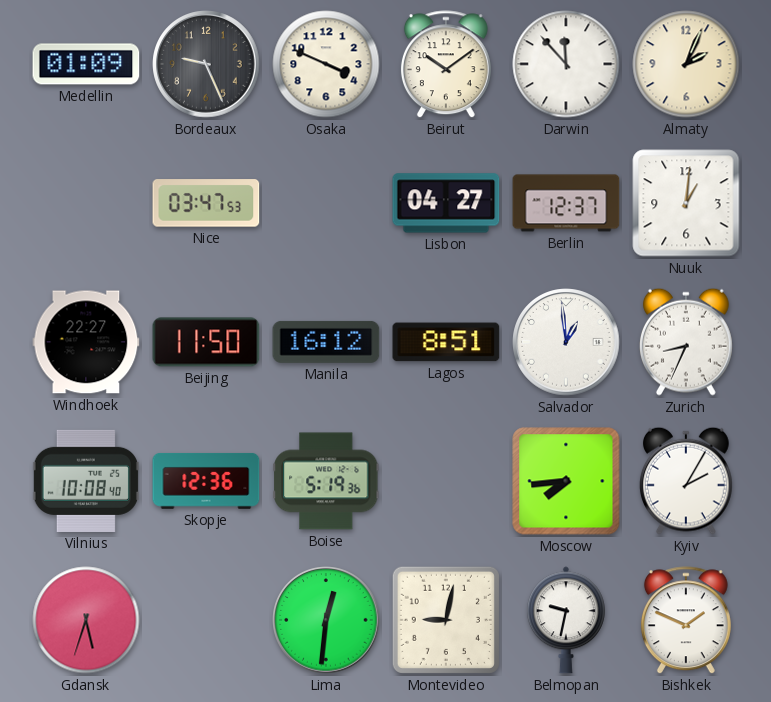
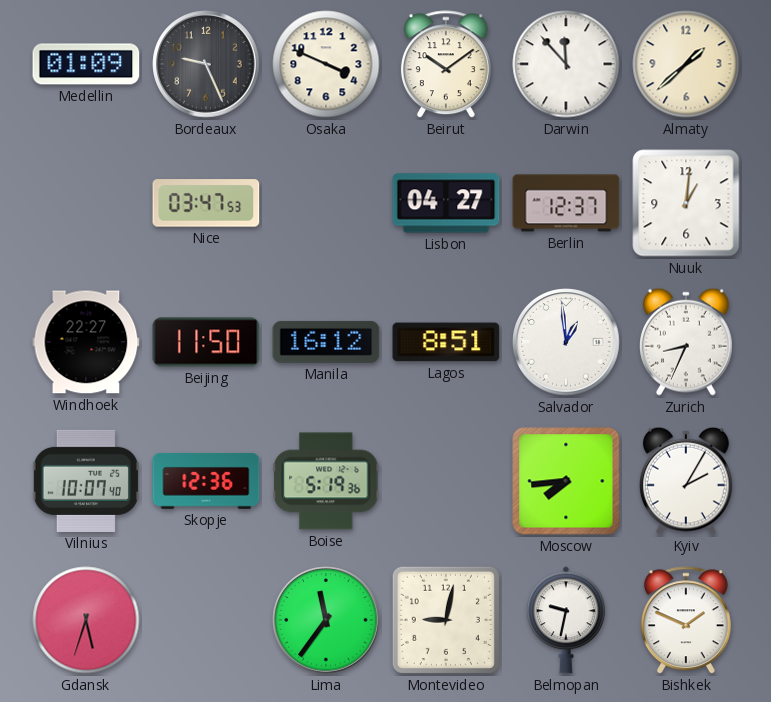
Almaty: 2:04 -> 1:38
Vilnius: 10:08 -> 10:07
Lima: 12:31 -> 11:36
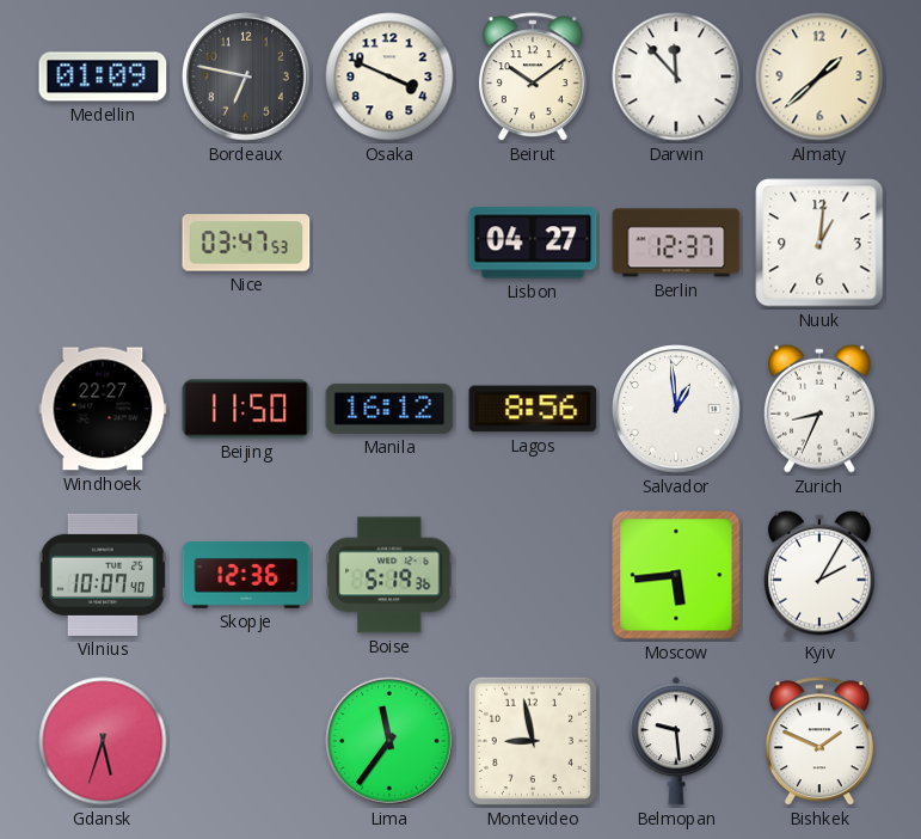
Bordeaux: 9:26 -> 6:47
Lagos: 8:51 -> 8:56
Moscow: 7:44 -> 5:44
Montevideo: 9:02 -> 8:58
Belmopan: 9:32 -> 9:29
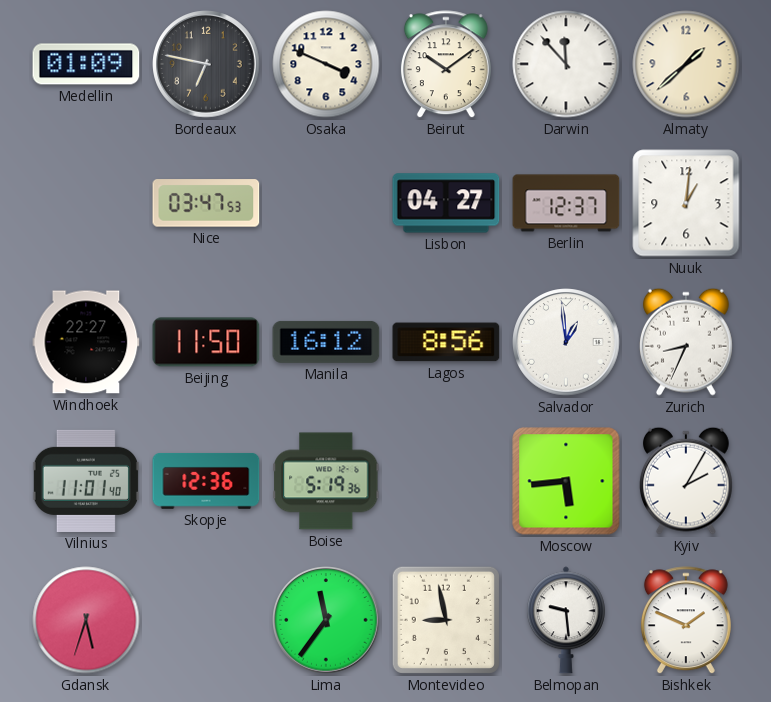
Vilnius: 10:07 -> 11:01
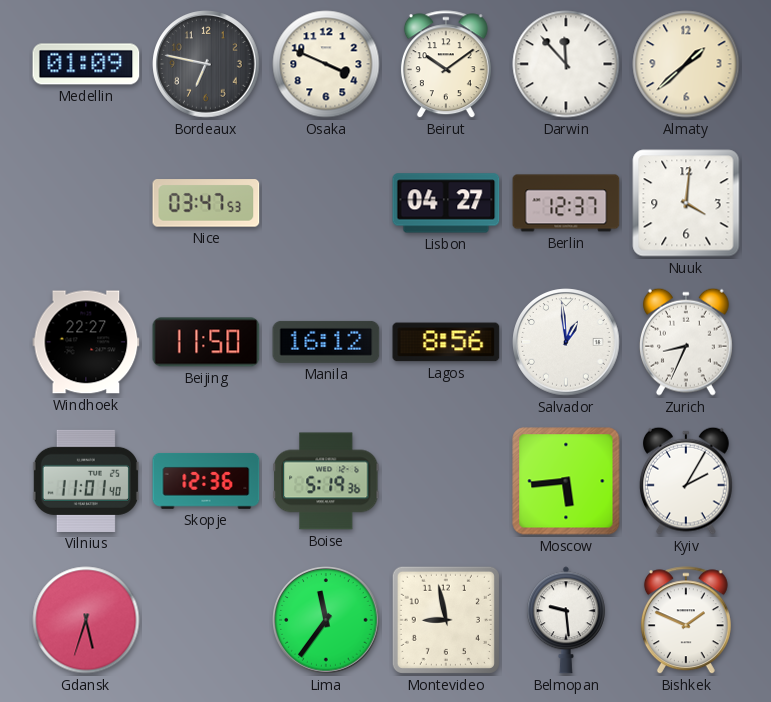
Nuuk: 1:01 -> 4:01
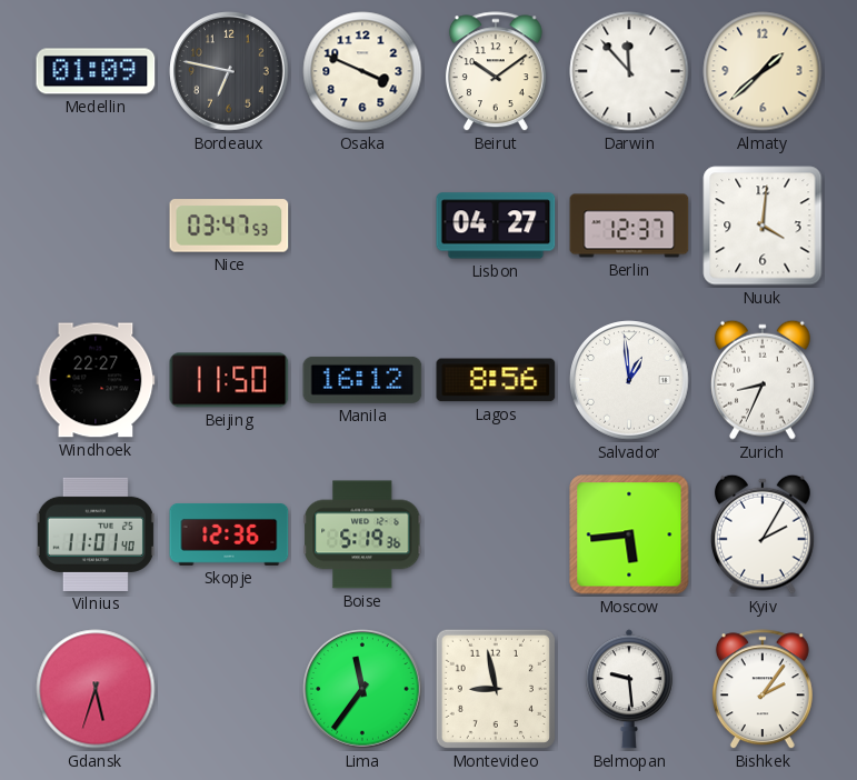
Bishkek: 1:49 -> 2:06
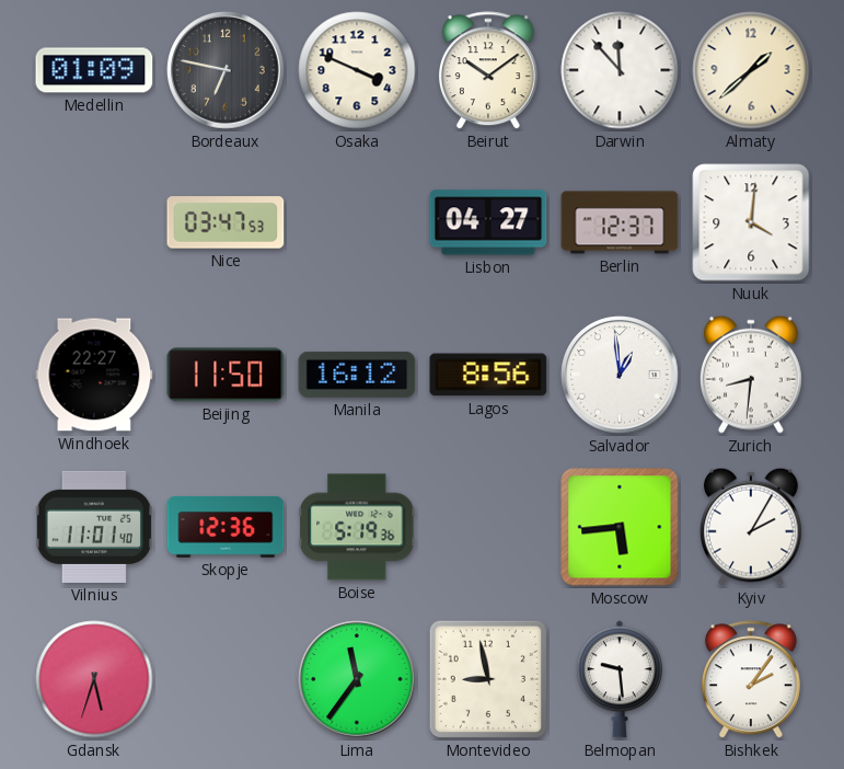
Zurich: 8:34 -> 8:31
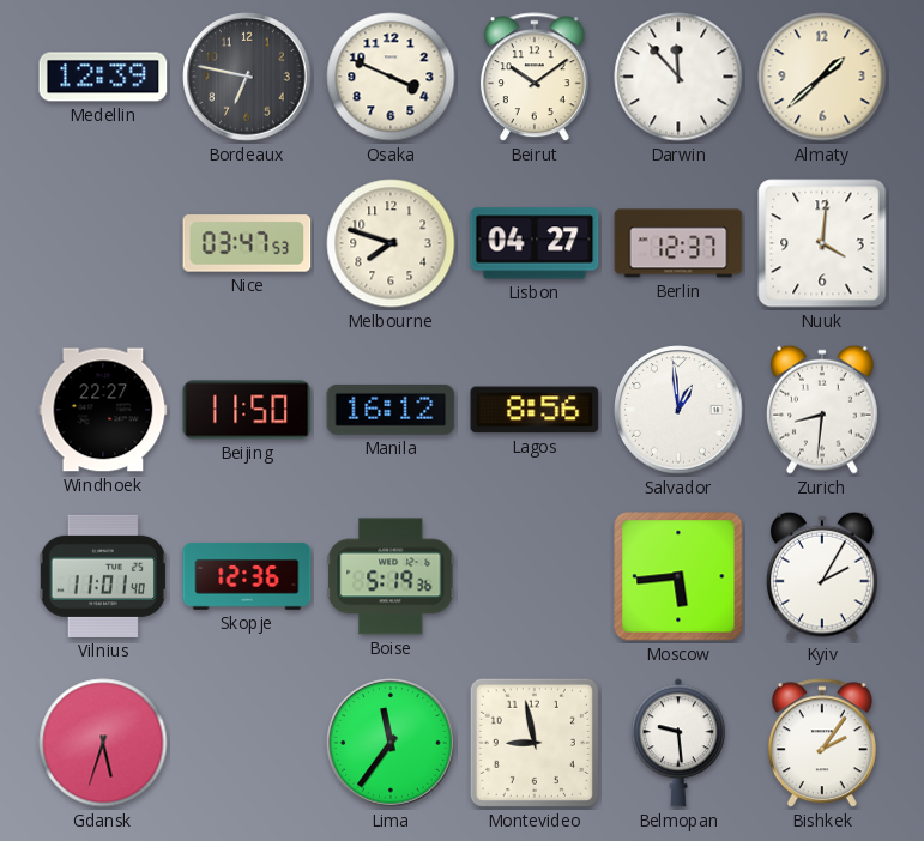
Medellin: 01:09 -> 12:39
Melbourne: none -> 7:48
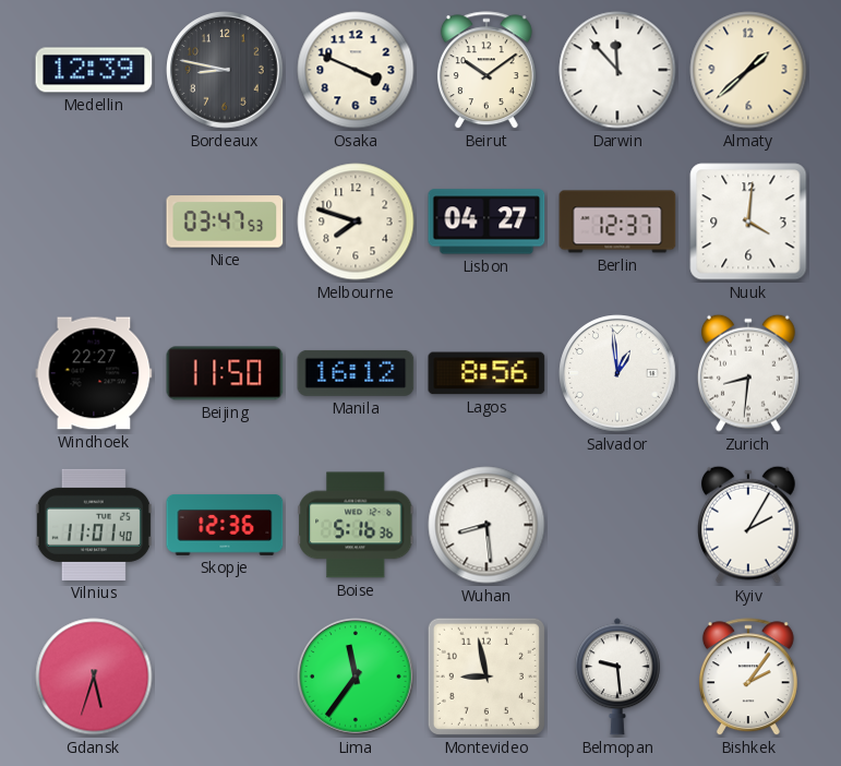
Bordeaux: 6:47 -> 8:47
Boise: 5:19 -> 5:16
Wuhan: none -> 8:29
Moscow: 5:44 -> none
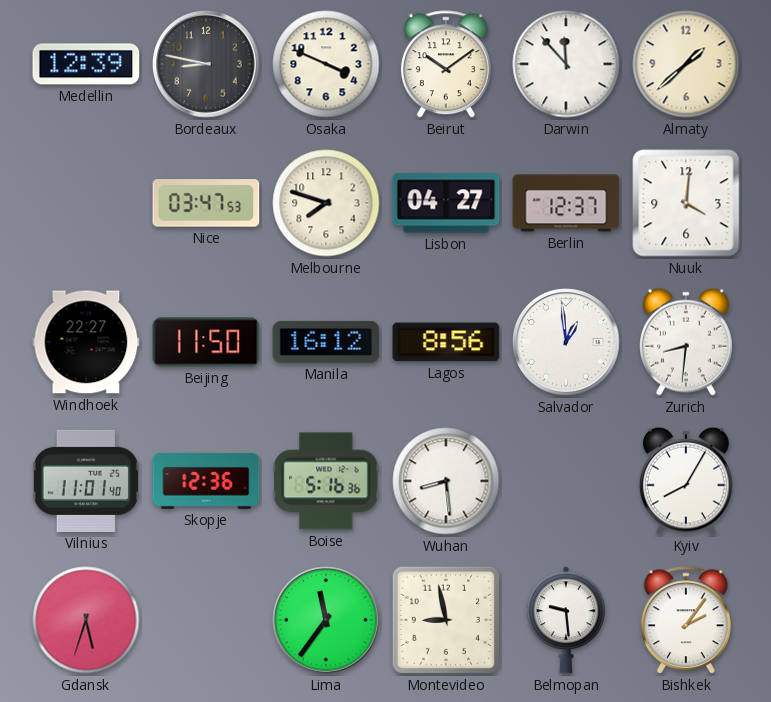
Kyiv: 2:05 -> 8:05
